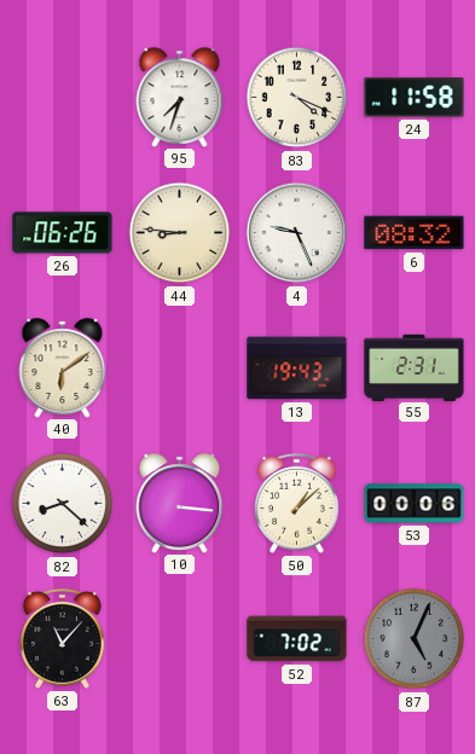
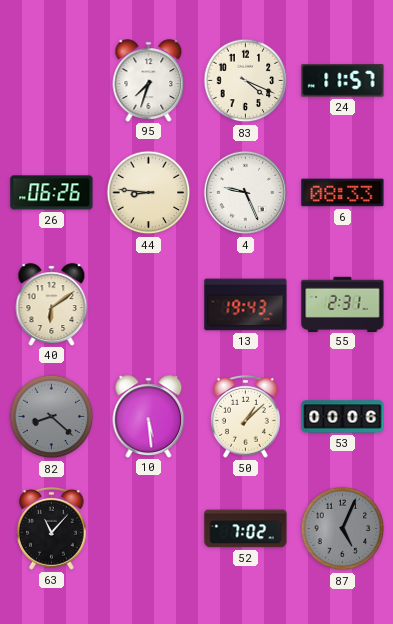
24: 11:58 -> 11:57
6: 08:32 -> 08:33
82 dial: white -> grey
10: 3:16 -> 5:29
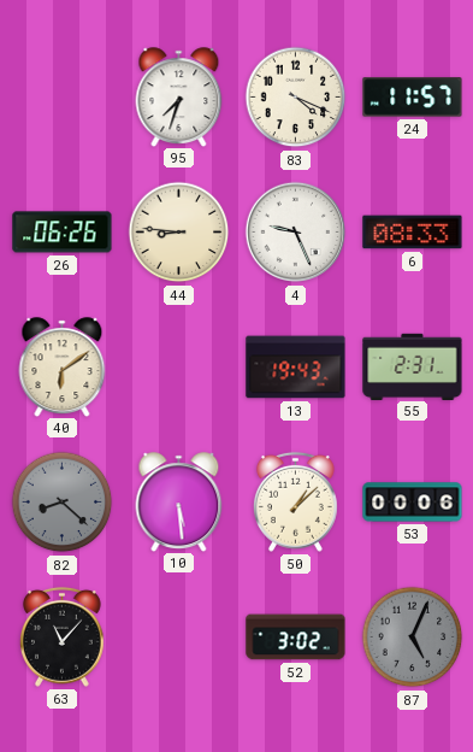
52: 7:02 -> 3:02
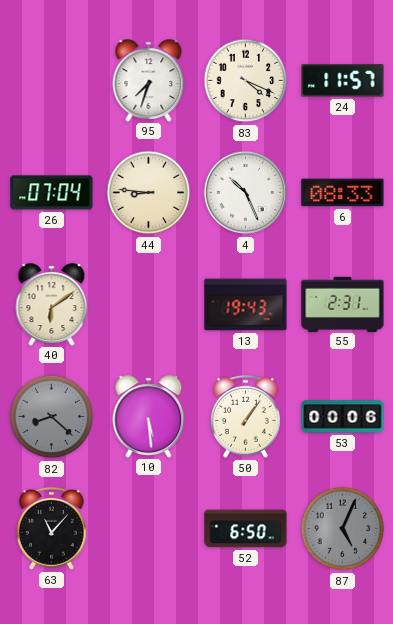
26: 06:26 -> 07:04
4: 9:26 -> 10:26
50: 1:08 -> 1:06
52: 3:02 -> 6:50
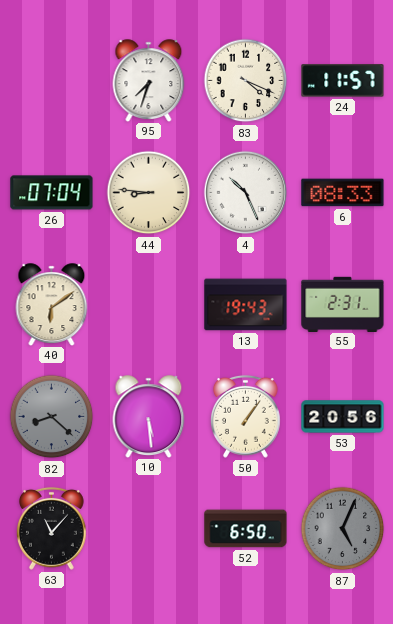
53: 00:06 -> 20:56
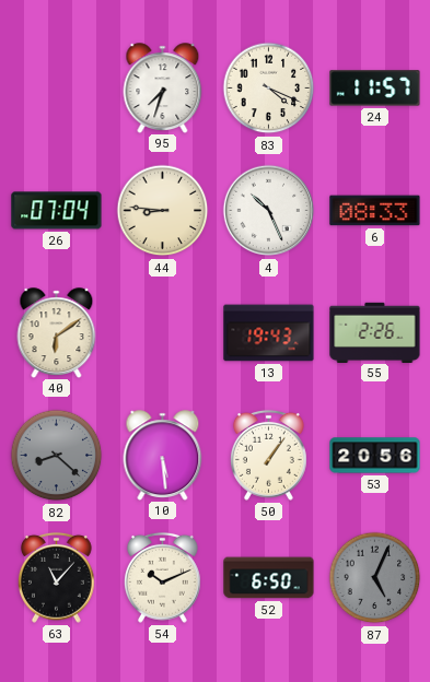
55: 2:31 -> 2:26
54: none -> 10:11
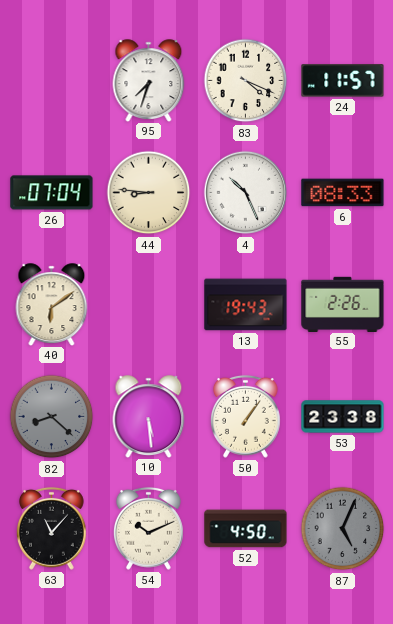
53: 20:56 -> 23:38
52: 6:50 -> 4:50
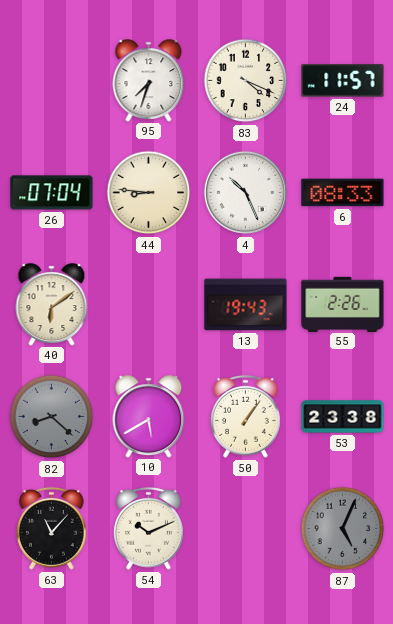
10: 5:29 -> 5:40
52: 4:50 -> none
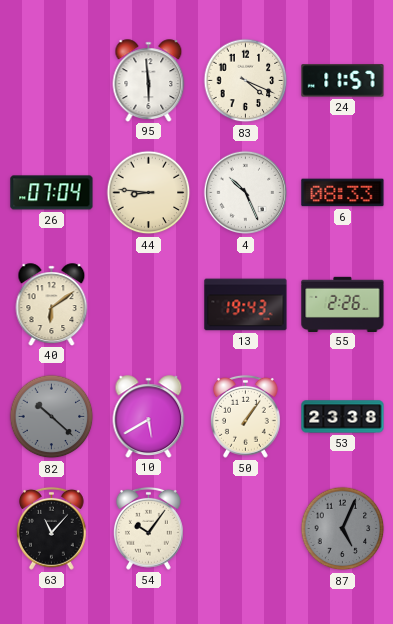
95: 7:33 -> 5:59
82: 8:22 -> 10:22
54: 10:11 -> 10:06
